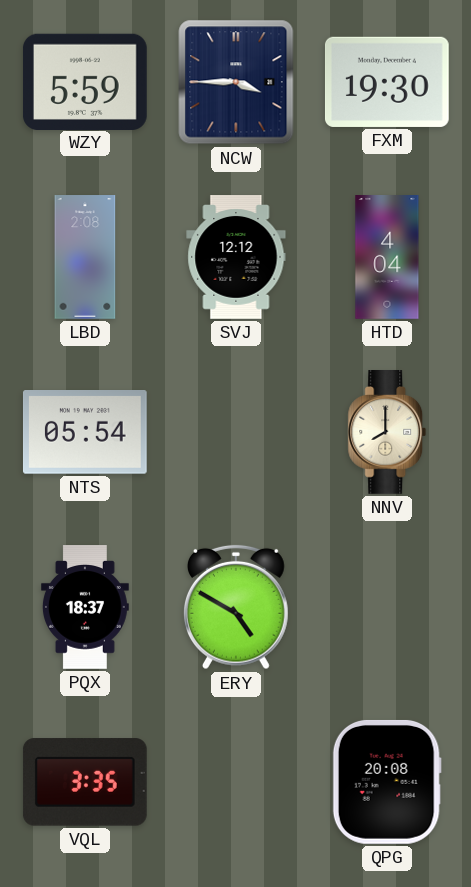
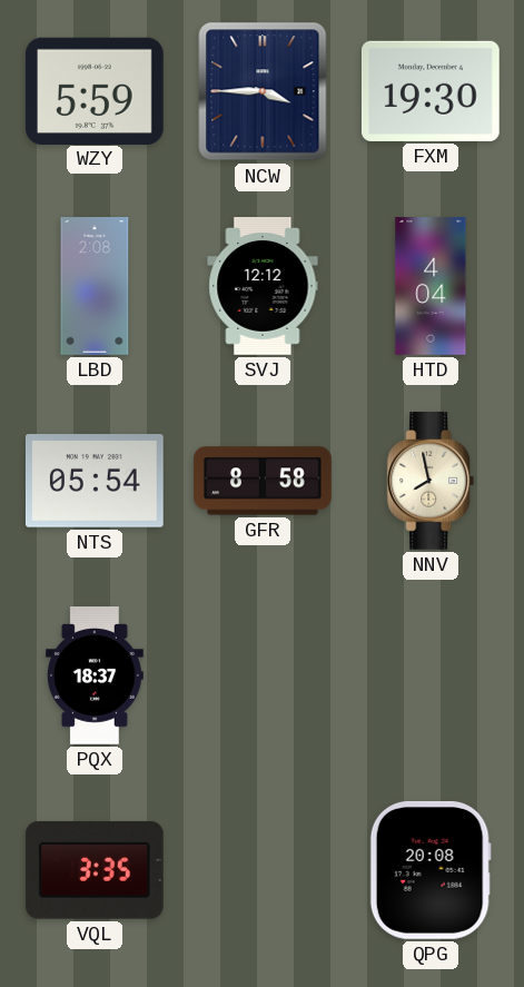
GFR: none -> 8:58
NNV: 8:00 -> 7:58
ERY: 4:50 -> none
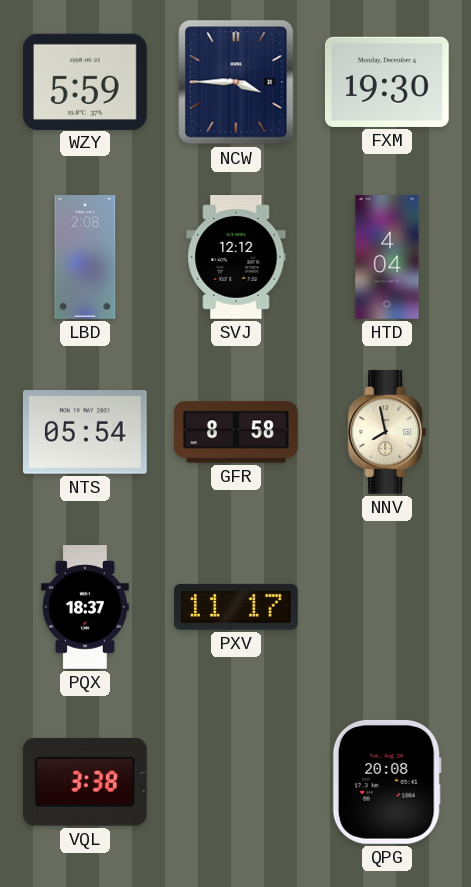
PXV: none -> 11:17
VQL: 3:35 -> 3:38
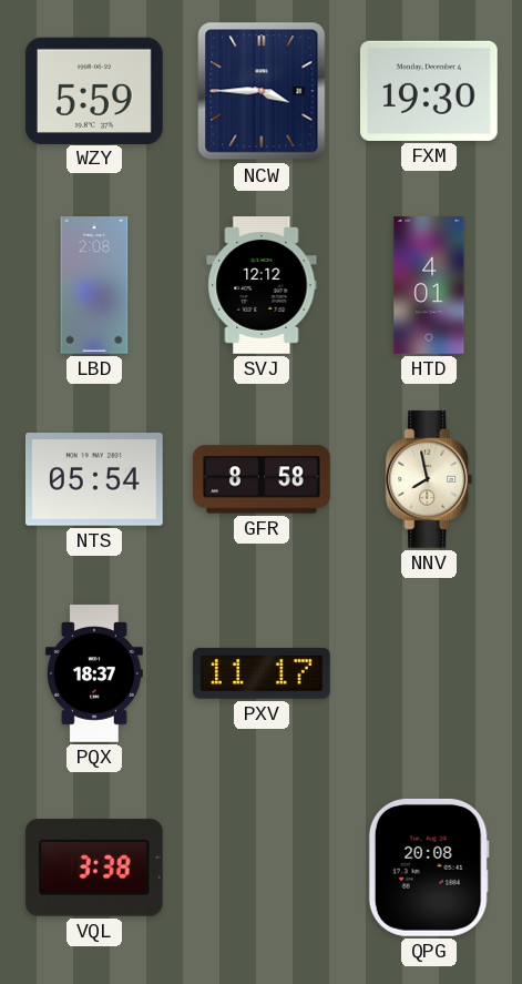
HTD: 4:04 -> 4:01
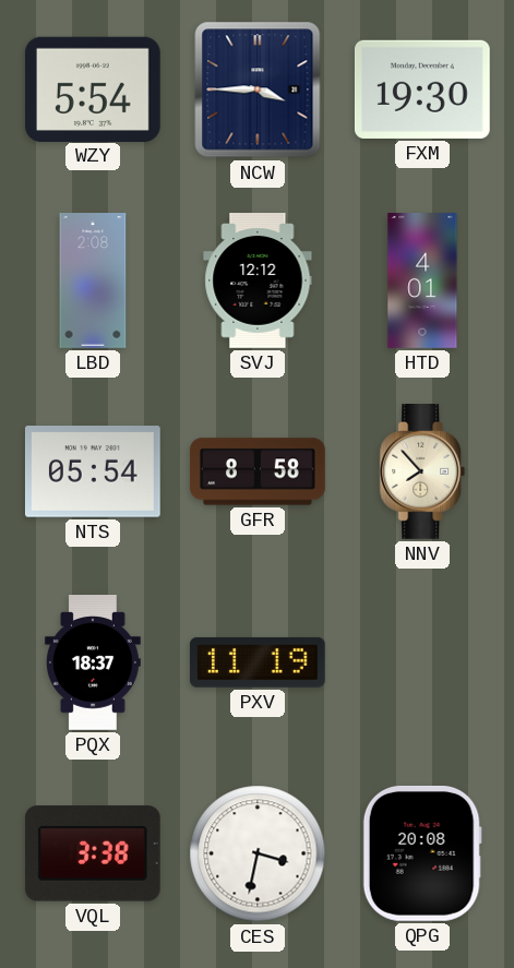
WZY: 5:59 -> 5:54
NNV: 7:58 -> 7:53
PXV: 11:17 -> 11:19
CES: none -> 3:32
